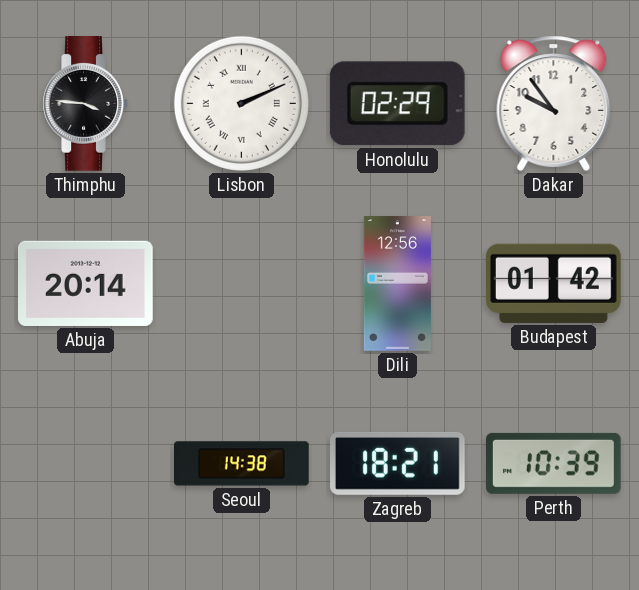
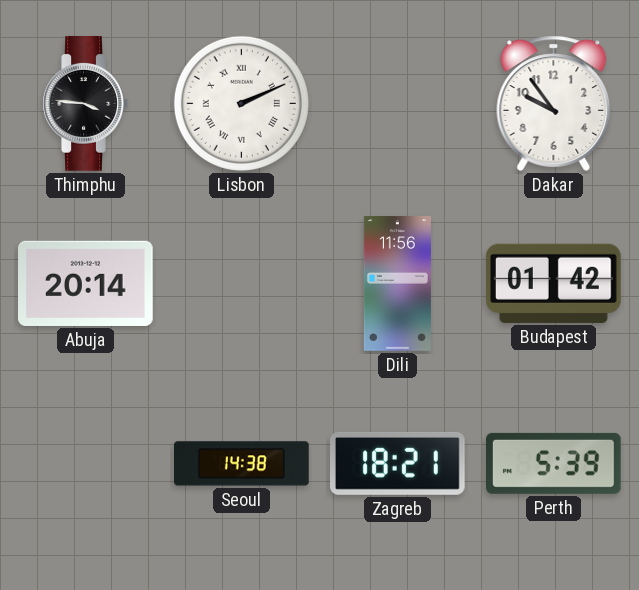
Honolulu: 02:29 -> none
Dili: 12:56 -> 11:56
Perth: 10:39 -> 5:39
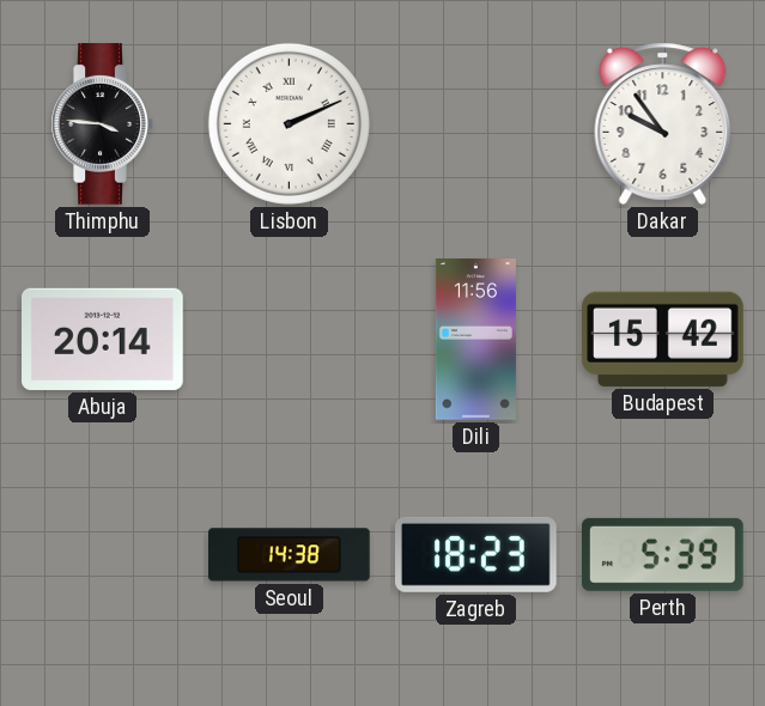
Budapest: 01:42 -> 15:42
Zagreb: 18:21 -> 18:23
